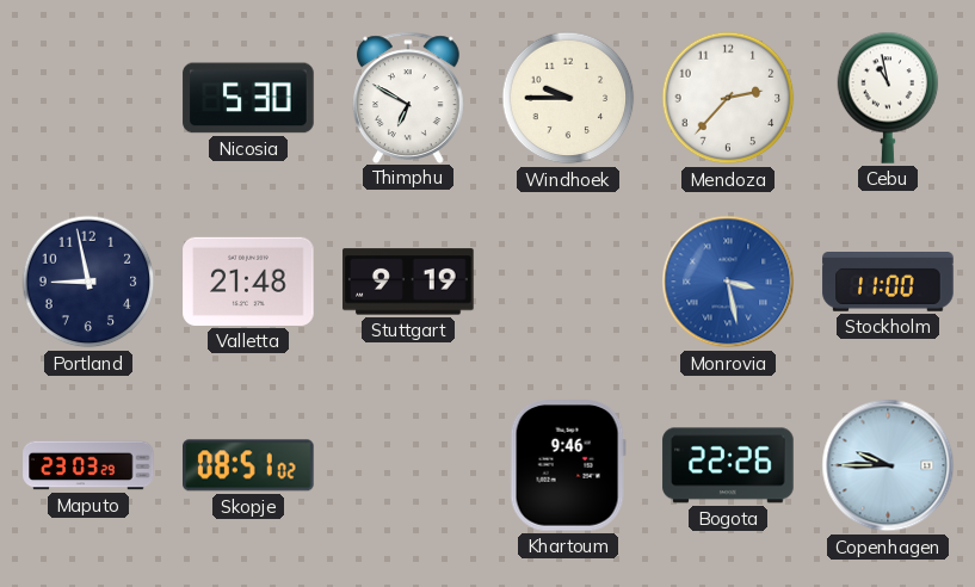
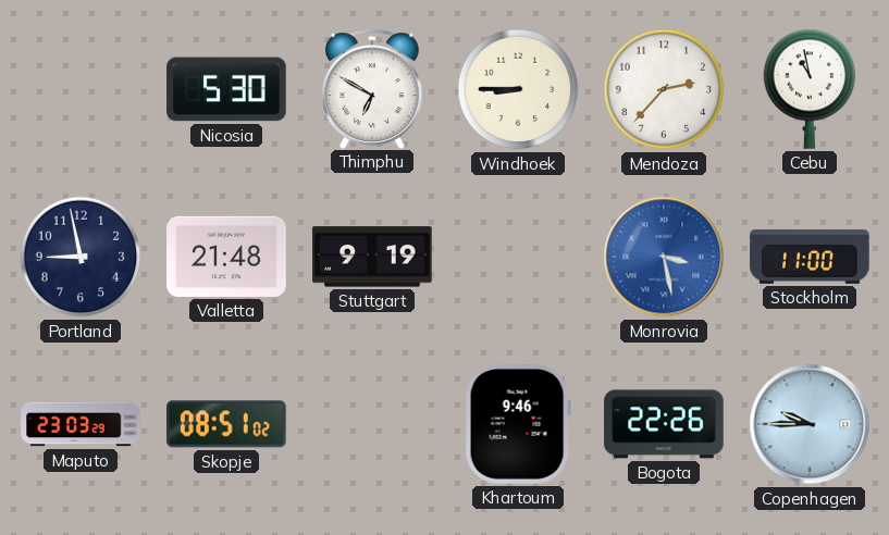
Windhoek: 9:45 -> 8:45
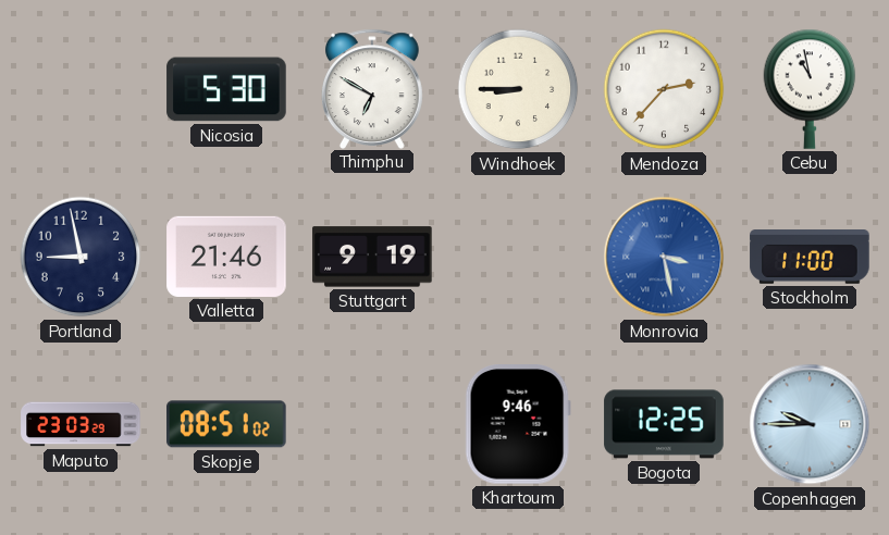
Valletta: 21:48 -> 21:46
Bogota: 22:26 -> 12:25
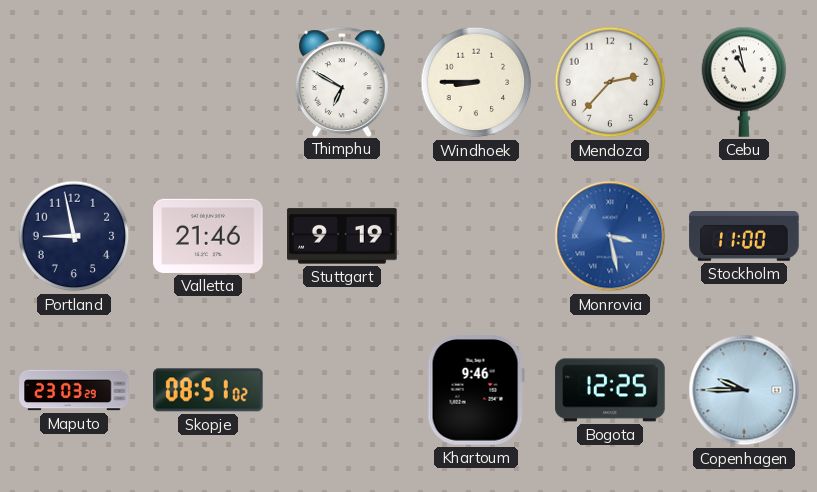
Nicosia: 5:30 -> none
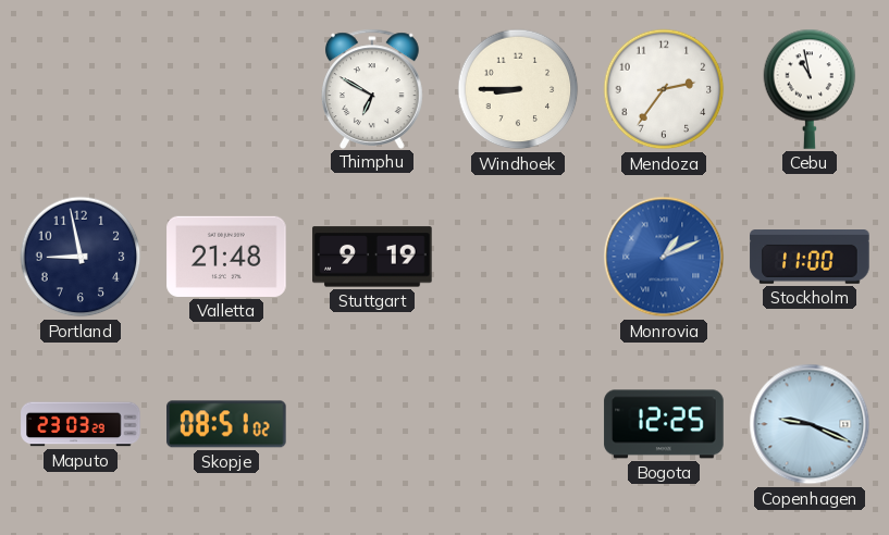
Mendoza: 2:37 -> 2:36
Valletta: 21:46 -> 21:48
Monrovia: 3:28 -> 1:11
Khartoum: 9:46 -> none
Copenhagen: 9:45 -> 9:19
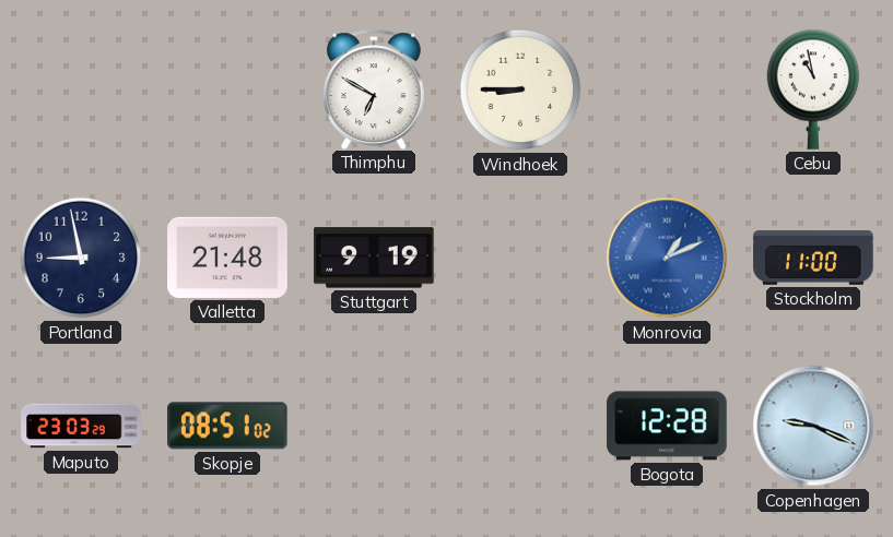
Mendoza: 2:36 -> none
Bogota: 12:25 -> 12:28
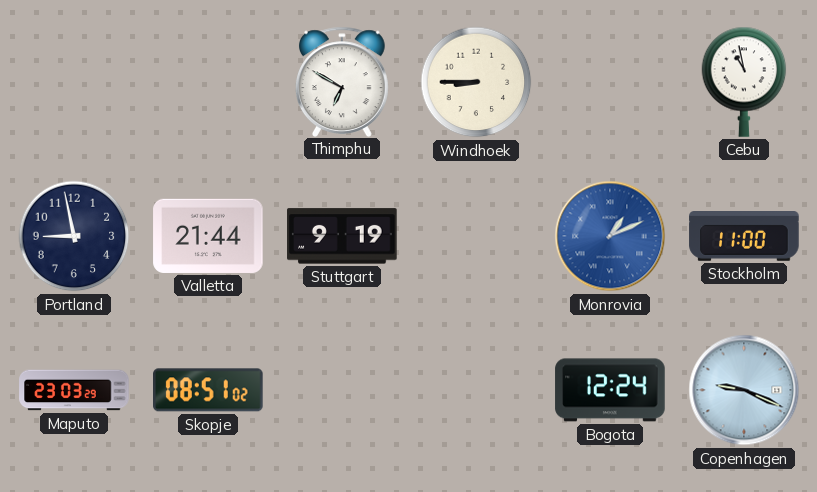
Valletta: 21:48 -> 21:44
Bogota: 12:28 -> 12:24
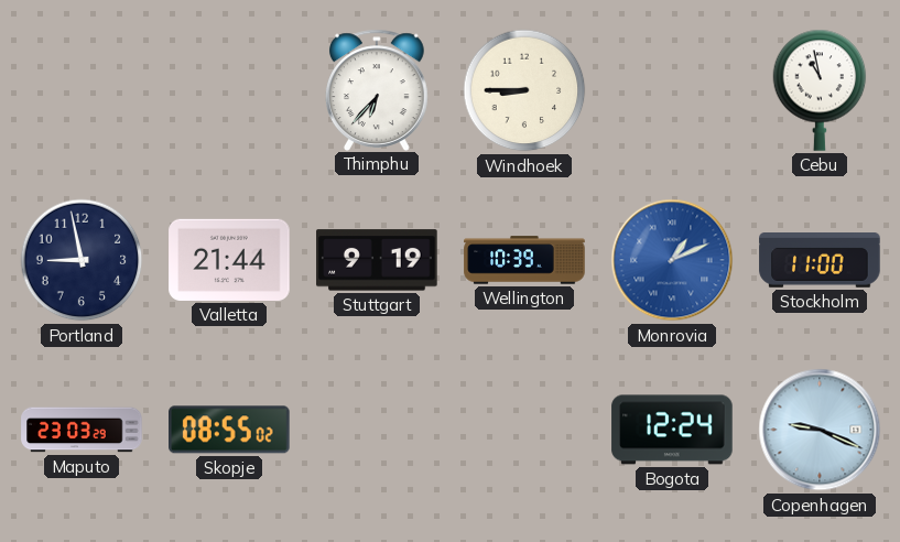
Thimphu: 6:50 -> 6:37
Wellington: none -> 10:39
Skopje: 08:51 -> 08:55
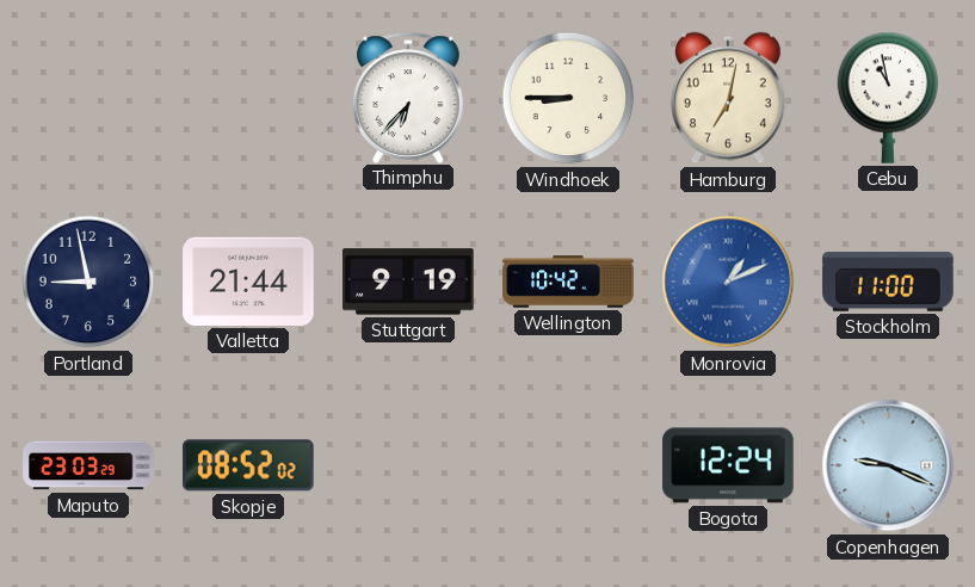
Hamburg: none -> 7:02
Wellington: 10:39 -> 10:42
Skopje: 08:55 -> 08:52
